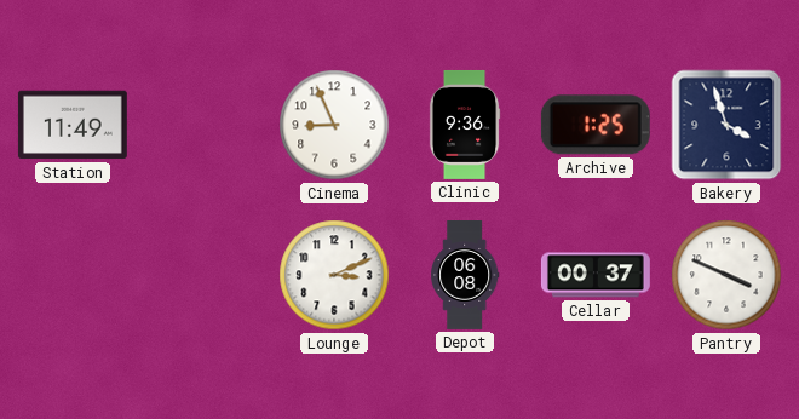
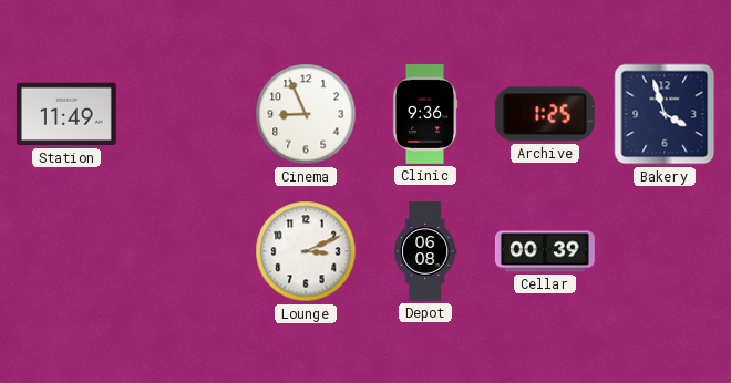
Cellar: 00:37 -> 00:39
Pantry: 3:49 -> none
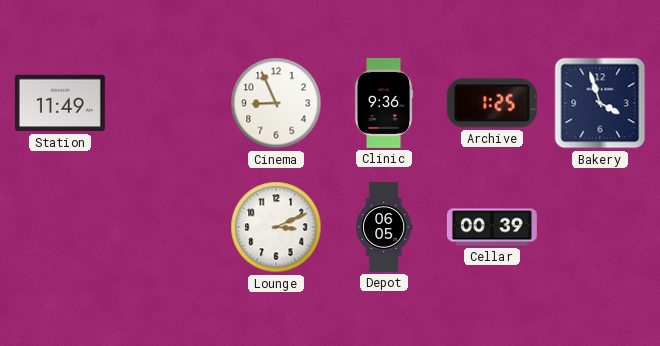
Depot: 06:08 -> 06:05
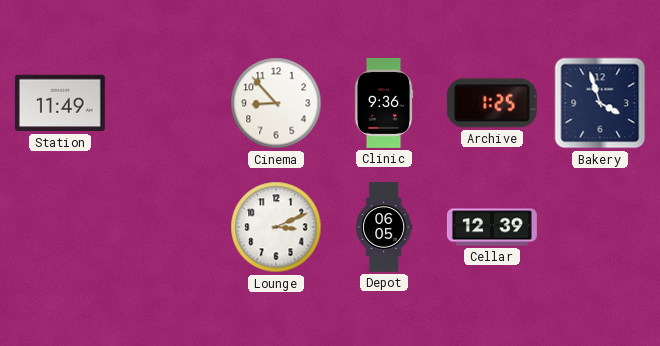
Cinema: 8:56 -> 8:53
Cellar: 00:39 -> 12:39
